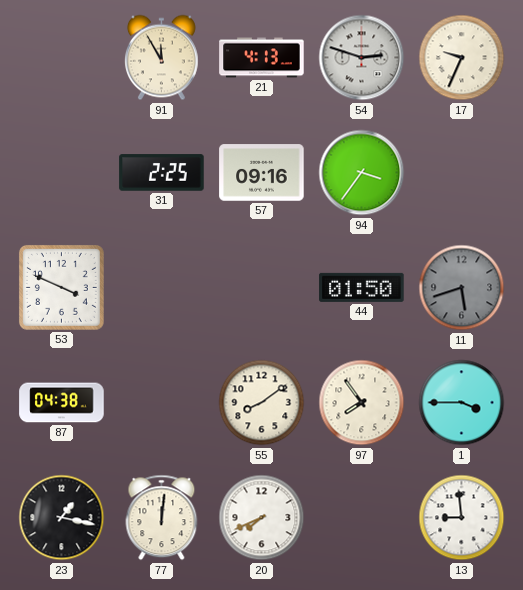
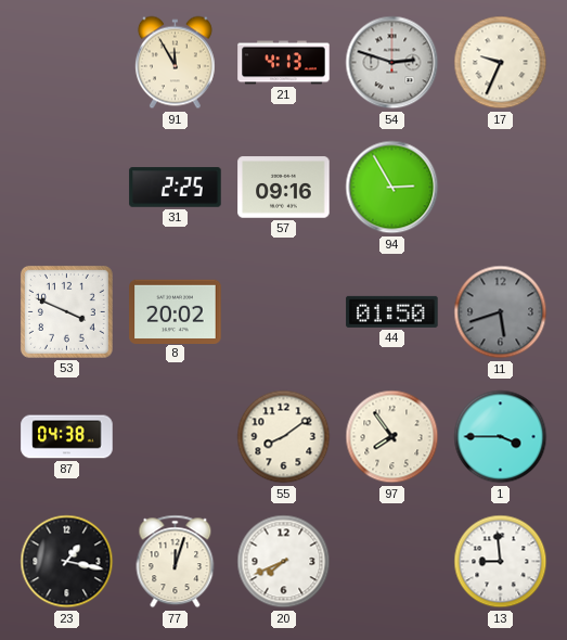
94: 3:36 -> 2:55
8: none -> 20:02
77: 12:01 -> 12:03
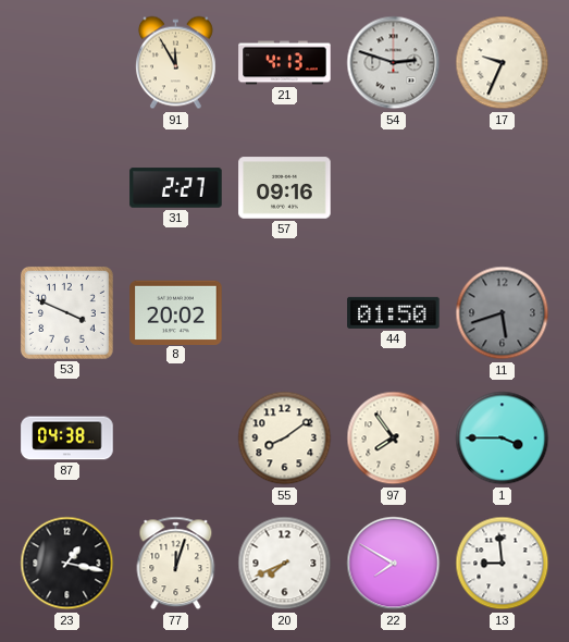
31: 2:25 -> 2:27
94: 2:55 -> none
22: none -> 7:50
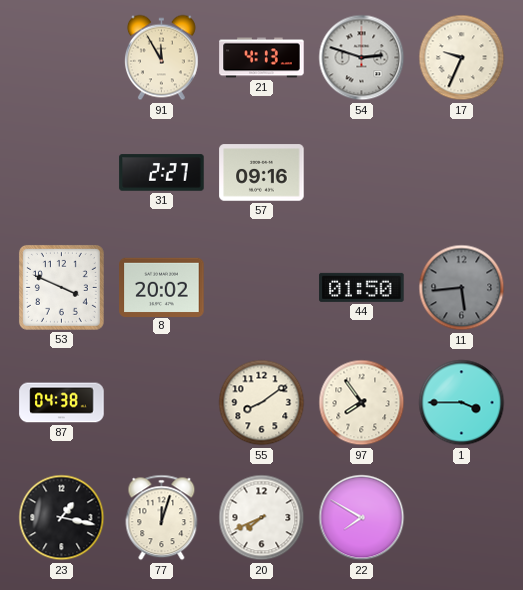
11: 5:42 -> 5:44
13: 8:59 -> none
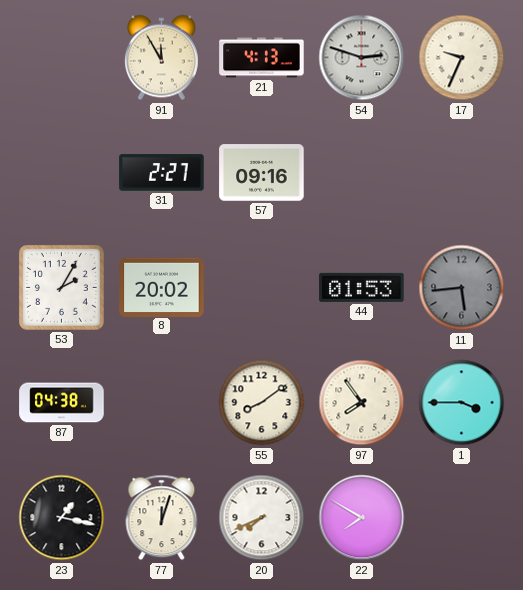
53: 3:49 -> 2:05
44: 01:50 -> 01:53
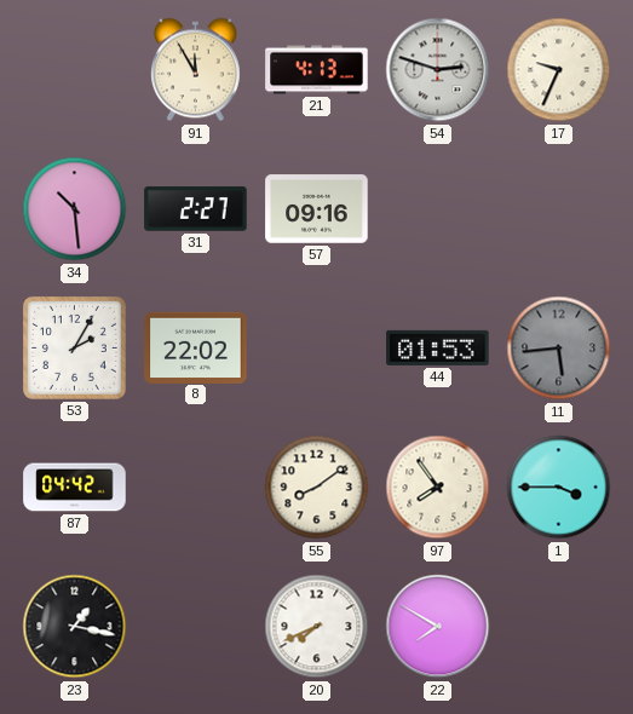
34: none -> 10:29
8: 20:02 -> 22:02
87: 04:38 -> 04:42
77: 12:03 -> none
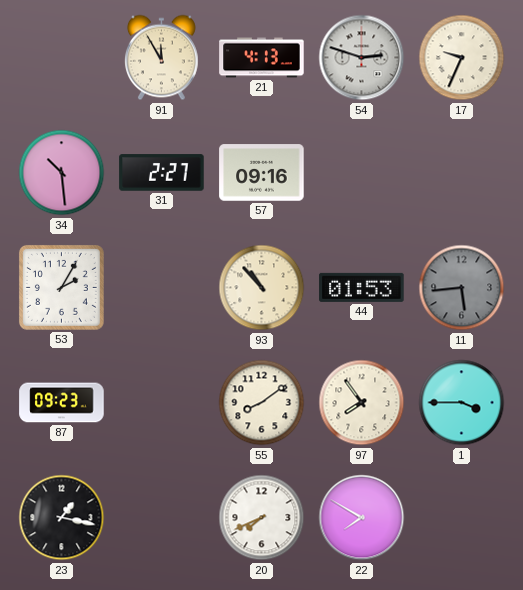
8: 22:02 -> none
93: none -> 10:53
87: 04:42 -> 09:23
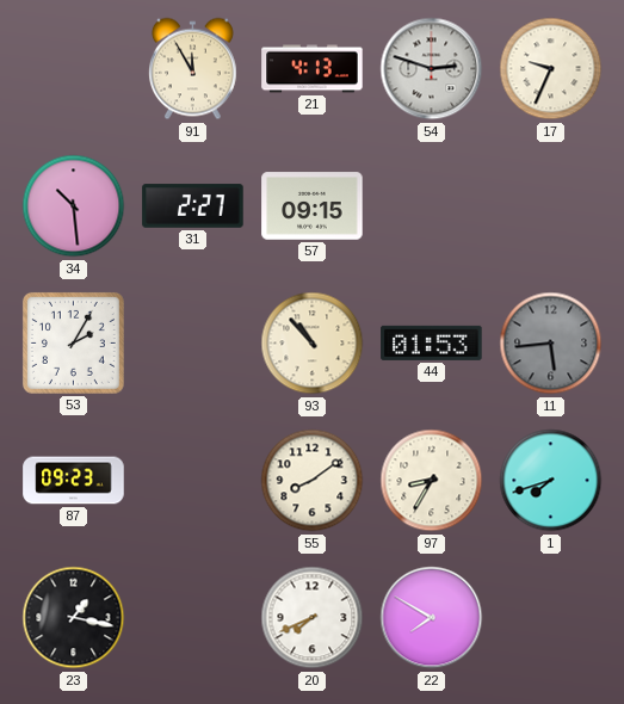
57: 09:16 -> 09:15
97: 7:54 -> 8:35
1: 3:45 -> 7:42
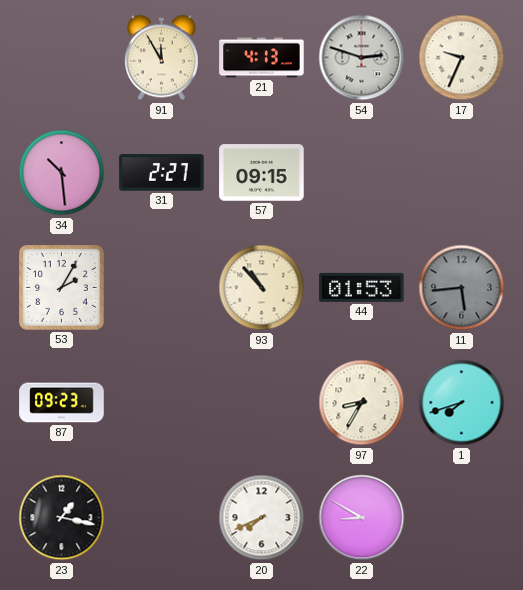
55: 8:09 -> none
22: 7:50 -> 8:50
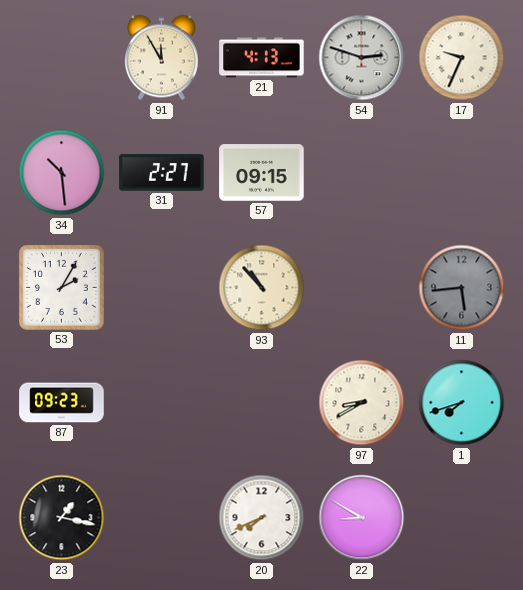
44: 01:53 -> none
97: 8:35 -> 8:40
